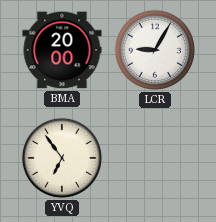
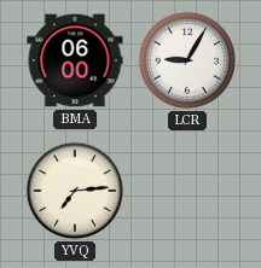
BMA: 20:00 -> 06:00
YVQ: 6:54 -> 7:14
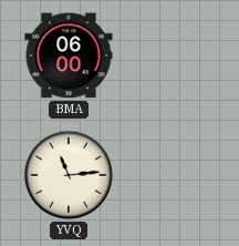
LCR: 9:05 -> none
YVQ: 7:14 -> 11:14
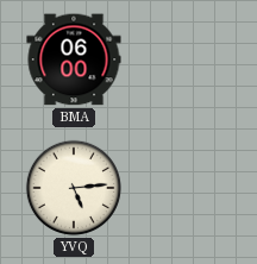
YVQ: 11:14 -> 5:14
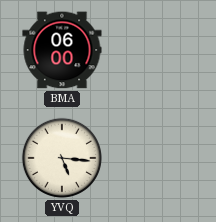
YVQ: 5:14 -> 5:16
